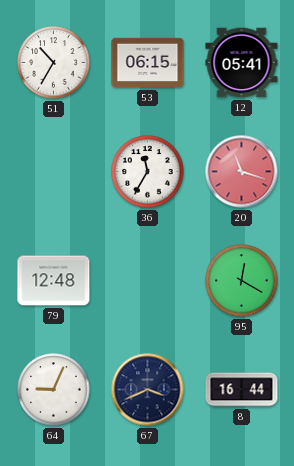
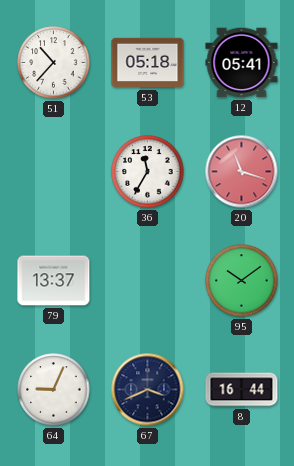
51: 10:35 -> 10:37
53: 06:15 -> 05:18
79: 12:48 -> 13:37
95: 12:20 -> 10:09
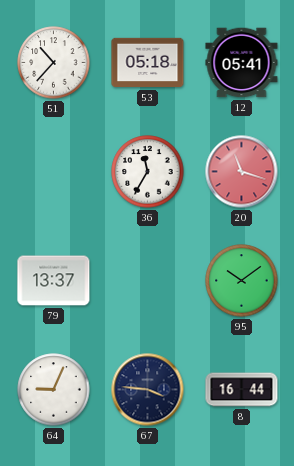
67: 3:41 -> 3:46
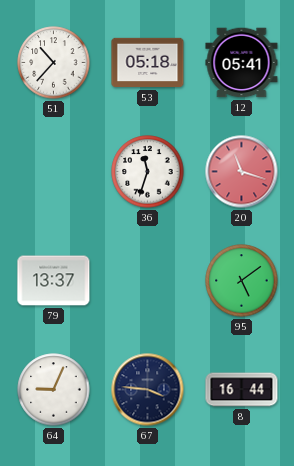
36: 11:35 -> 11:33
95: 10:09 -> 5:09
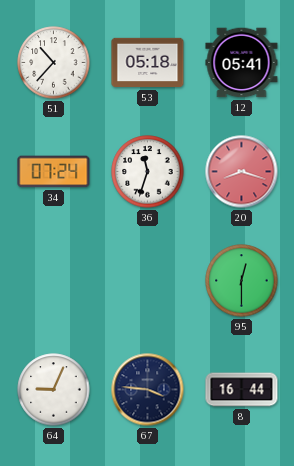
34: none -> 07:24
20: 11:18 -> 8:18
79: 13:37 -> none
95: 5:09 -> 12:30
